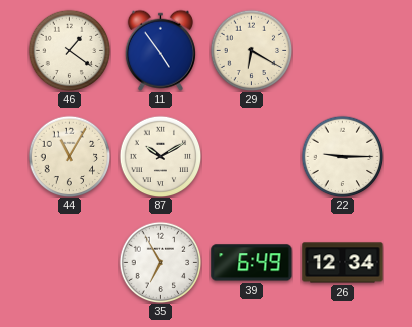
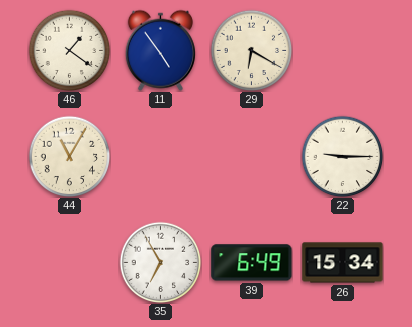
87: 10:10 -> none
26: 12:34 -> 15:34
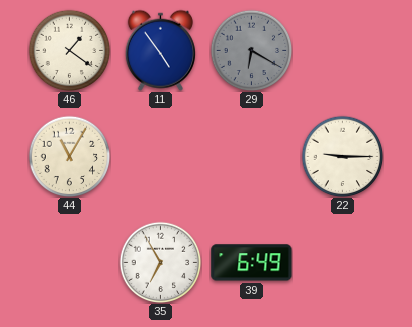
29 dial: cream -> grey
26: 15:34 -> none
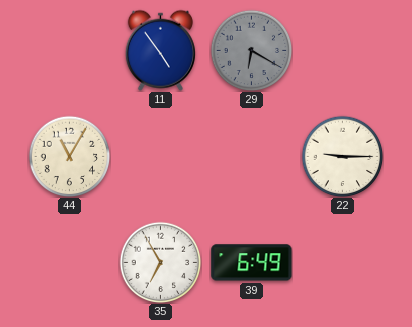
46: 1:21 -> none
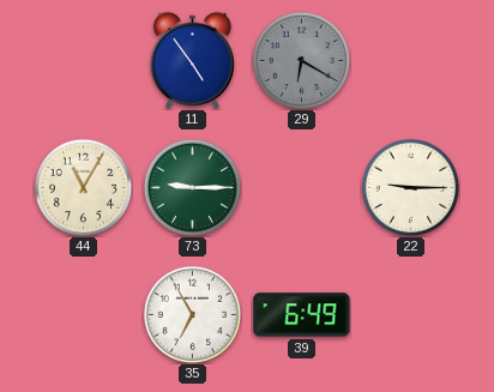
73: none -> 9:15
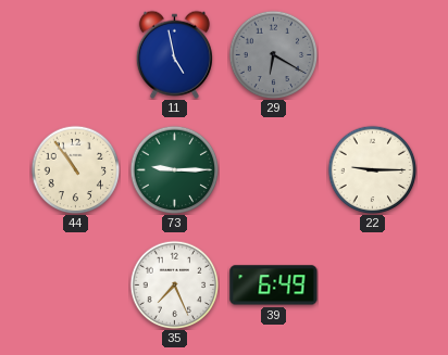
11: 4:54 -> 4:58
44: 11:05 -> 10:54
35: 6:55 -> 7:26
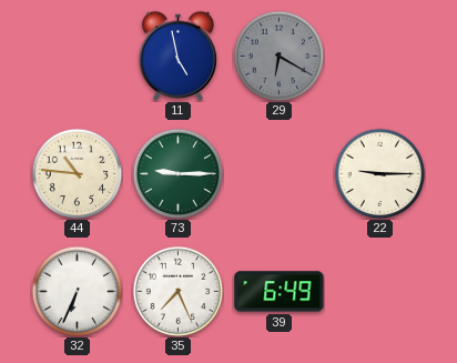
44: 10:54 -> 10:46
32: none -> 6:34
